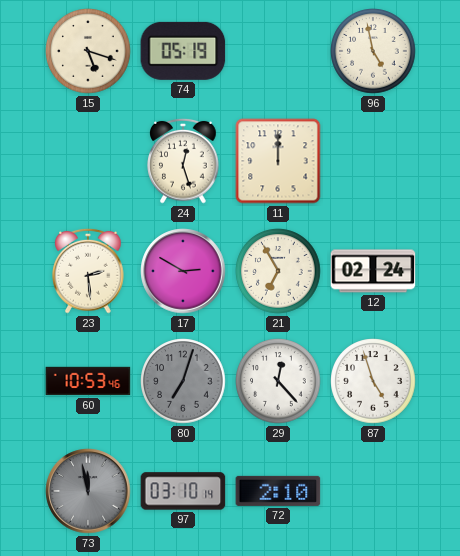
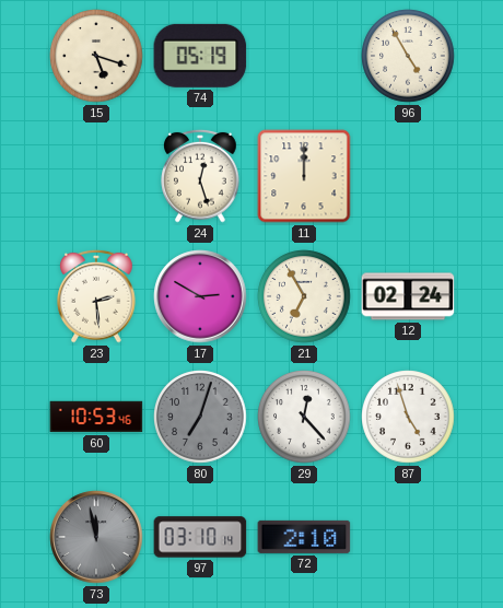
96: 4:58 -> 4:55
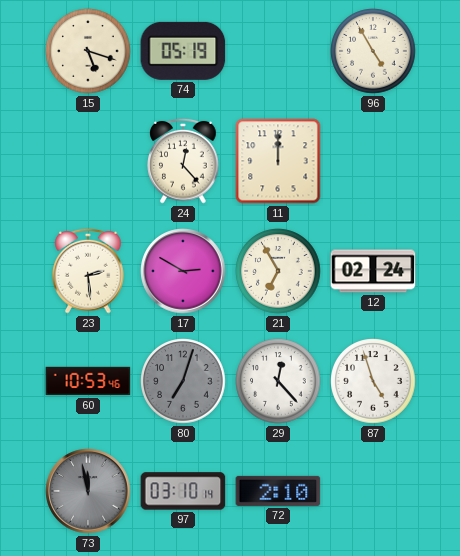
24: 12:27 -> 12:23
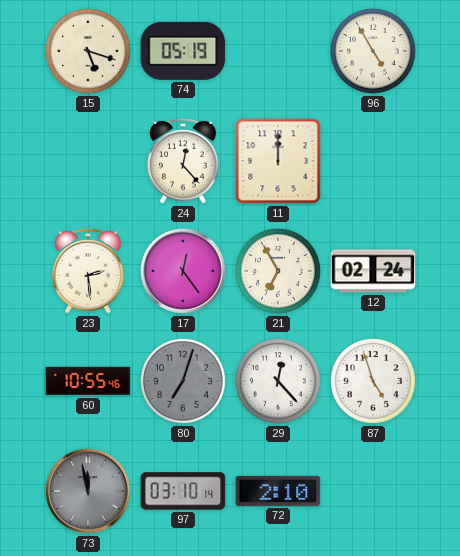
17: 2:50 -> 12:24
60: 10:53 -> 10:55
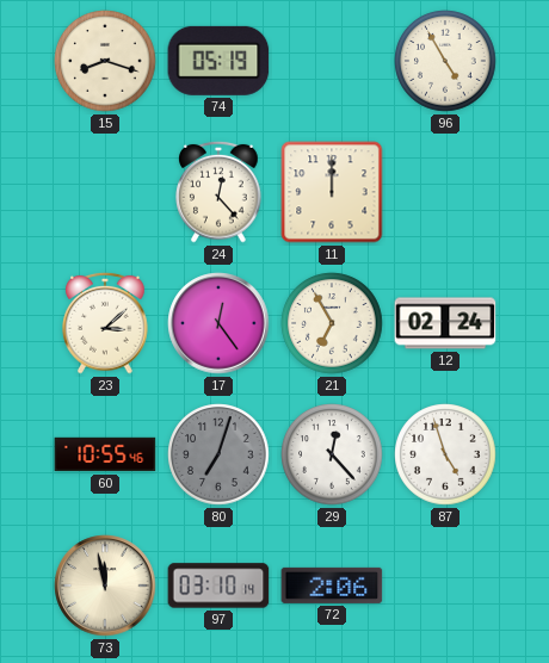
15: 5:18 -> 8:18
23: 2:29 -> 3:08
73 dial: grey -> cream
72: 2:10 -> 2:06
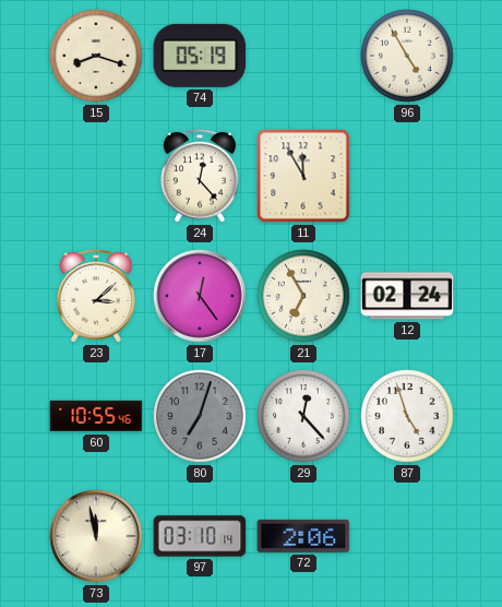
11: 12:00 -> 11:55
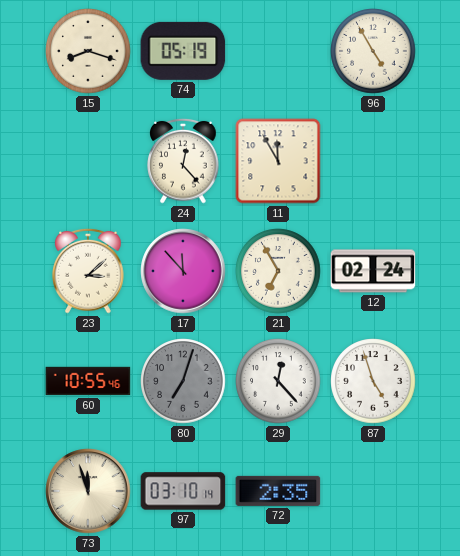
17: 12:24 -> 11:53
73: 11:58 -> 11:57
72: 2:06 -> 2:35
